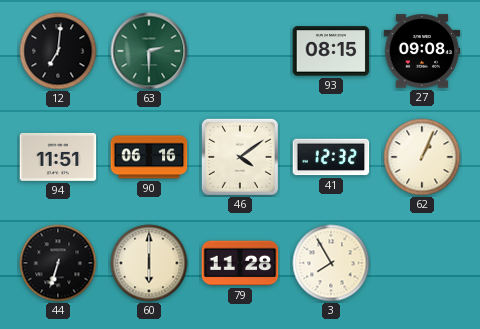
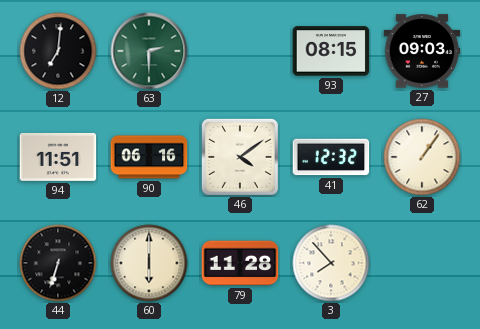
27: 09:08 -> 09:03
62: 1:04 -> 1:06
3: 7:55 -> 7:53
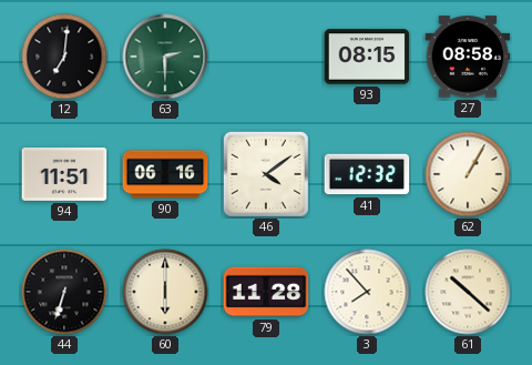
27: 09:03 -> 08:58
62: 1:06 -> 1:05
61: none -> 10:22
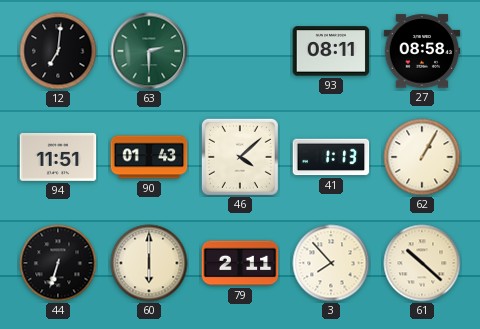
93: 08:15 -> 08:11
90: 06:16 -> 01:43
46: 4:09 -> 4:08
41: 12:32 -> 1:13
79: 11:28 -> 2:11
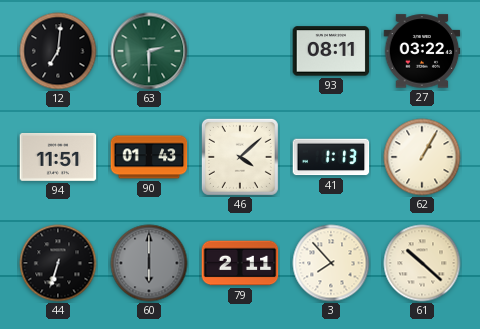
27: 08:58 -> 03:22
60 dial: cream -> grey
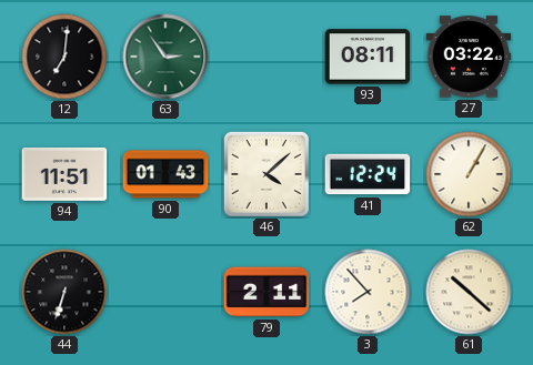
63: 2:30 -> 2:54
41: 1:13 -> 12:24
60: 6:00 -> none
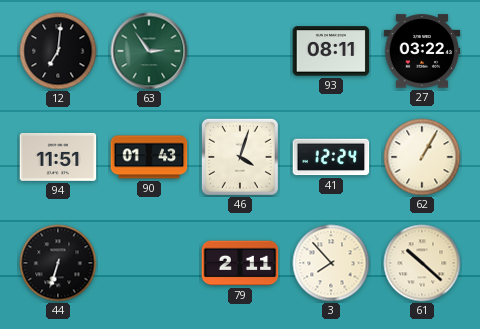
46: 4:08 -> 4:03
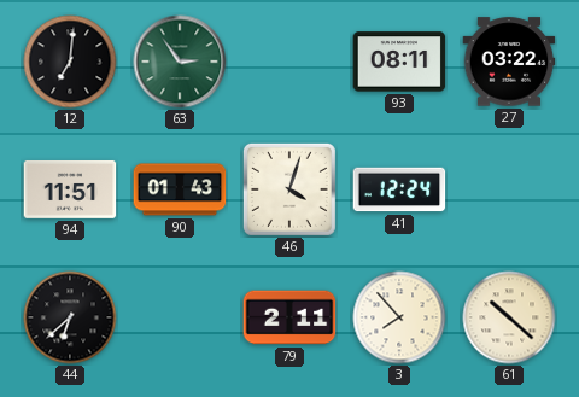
62: 1:05 -> none
44: 6:33 -> 6:38
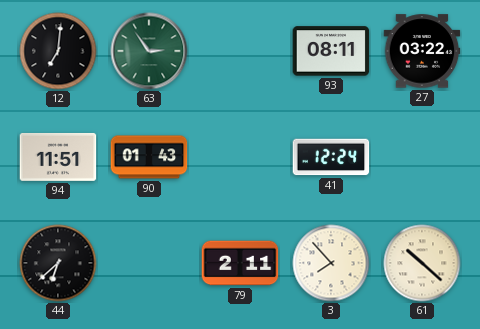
46: 4:03 -> none
